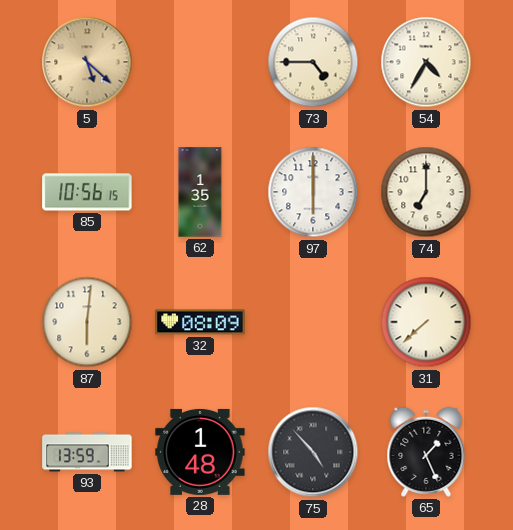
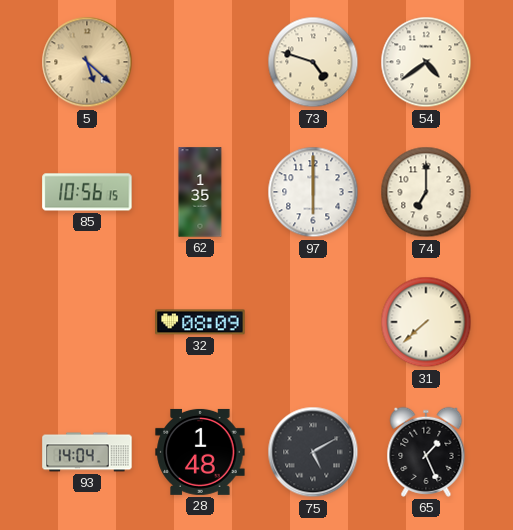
73: 4:45 -> 4:48
54: 4:35 -> 4:39
87: 6:01 -> none
93: 13:59 -> 14:04
75: 4:53 -> 5:10
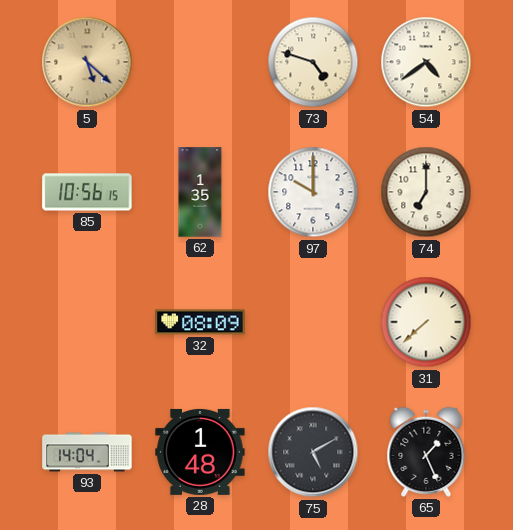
97: 6:00 -> 10:00
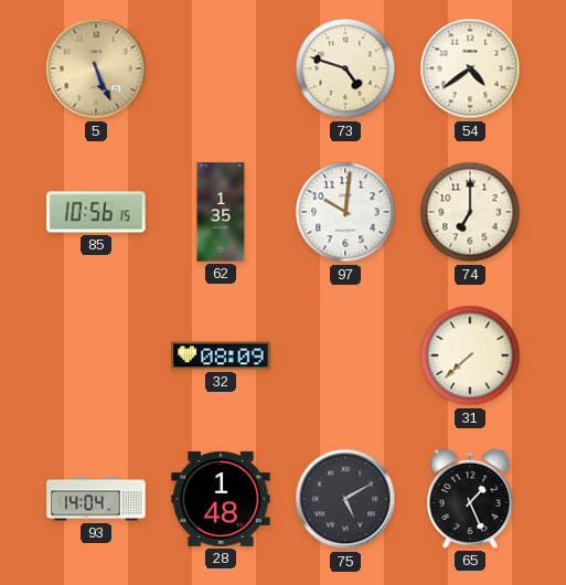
5: 5:22 -> 5:26
97: 10:00 -> 10:01
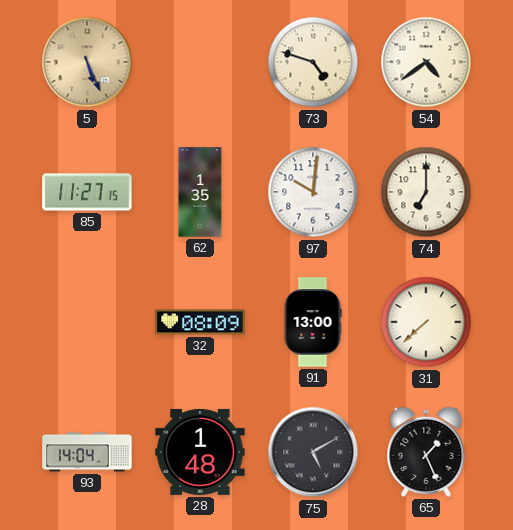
85: 10:56 -> 11:27
91: none -> 13:00
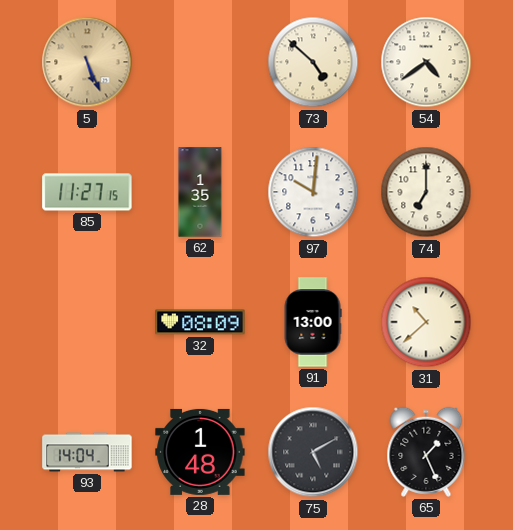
73: 4:48 -> 4:52
31: 7:38 -> 10:38
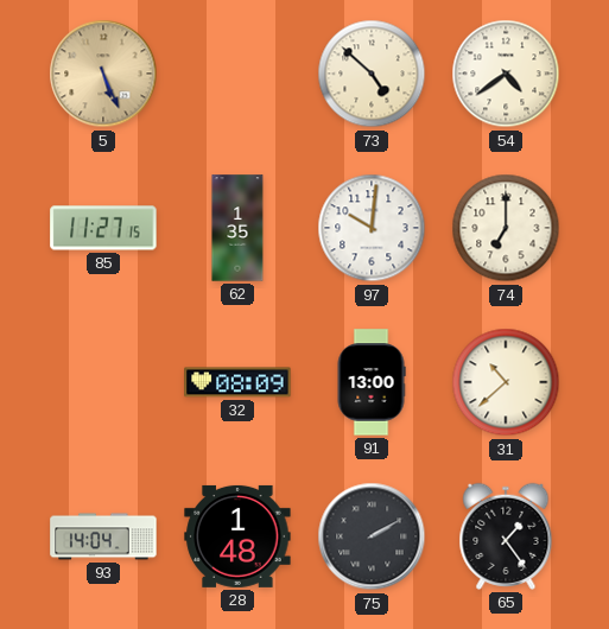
75: 5:10 -> 2:10
65: 1:26 -> 1:24
